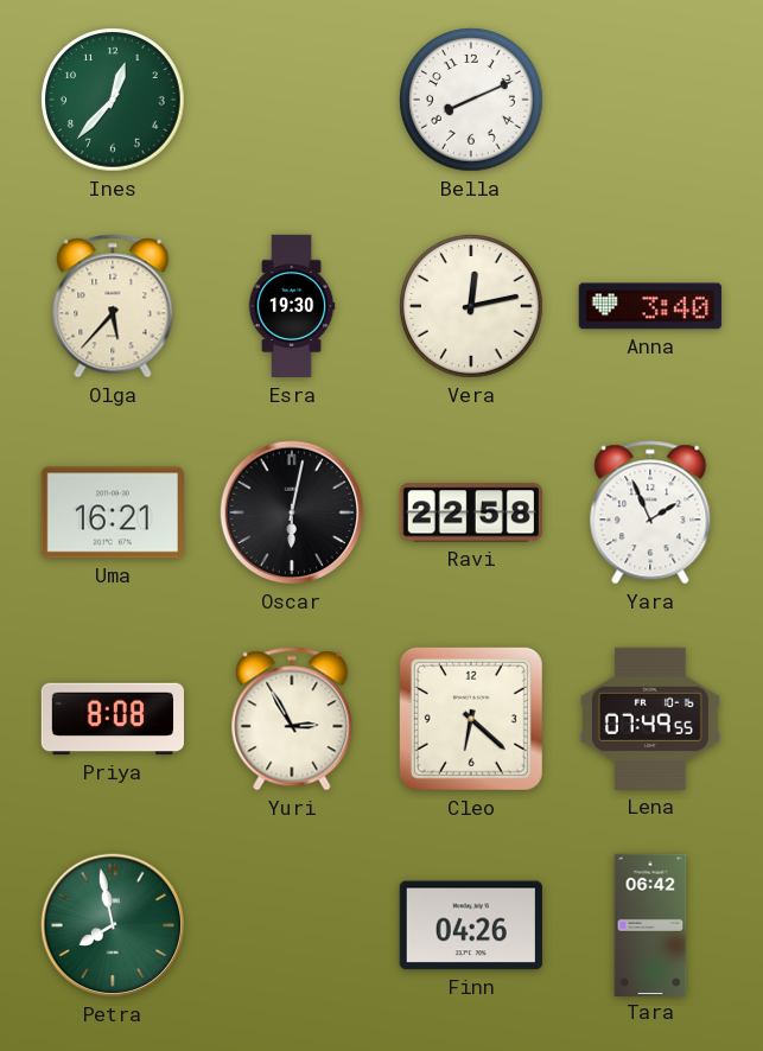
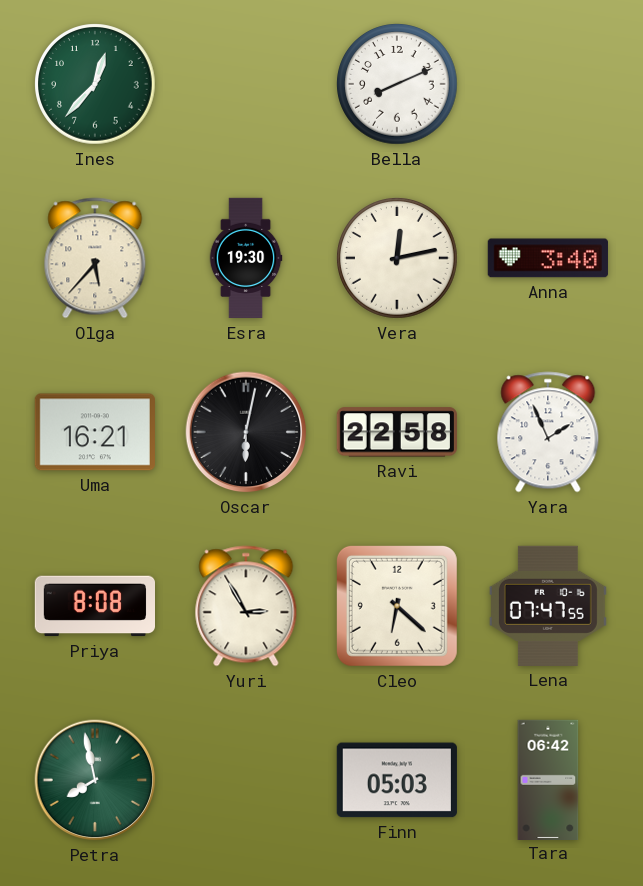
Lena: 07:49 -> 07:47
Finn: 04:26 -> 05:03
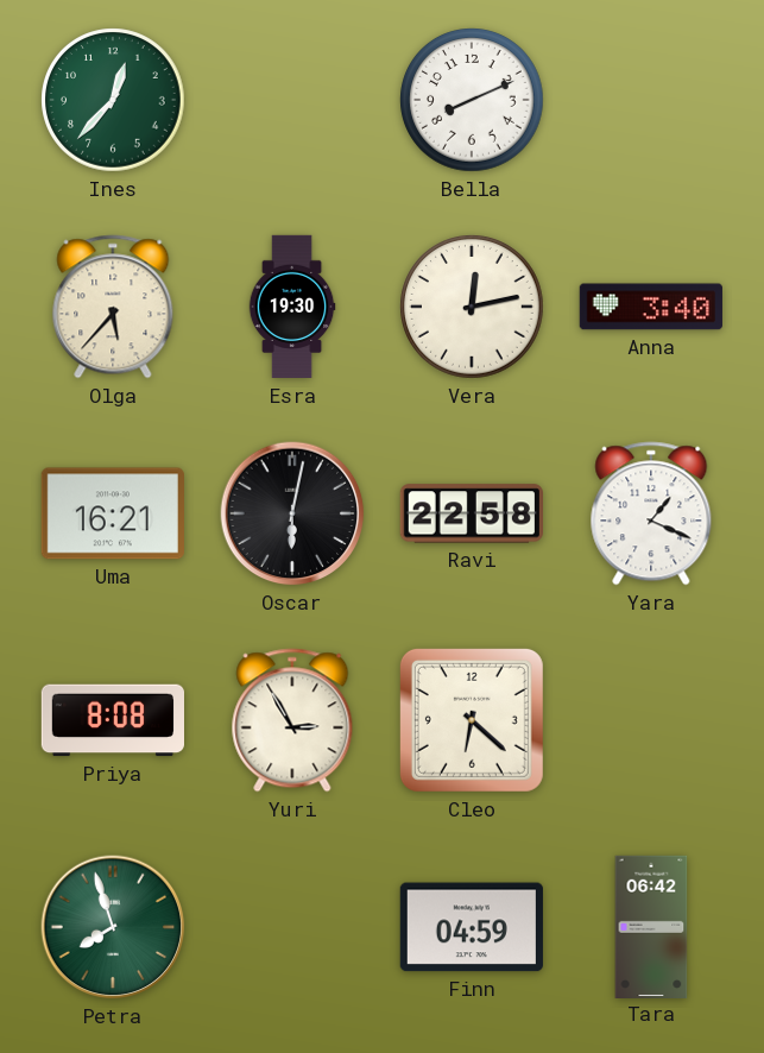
Yara: 1:56 -> 1:19
Lena: 07:47 -> none
Petra: 7:58 -> 7:57
Finn: 05:03 -> 04:59
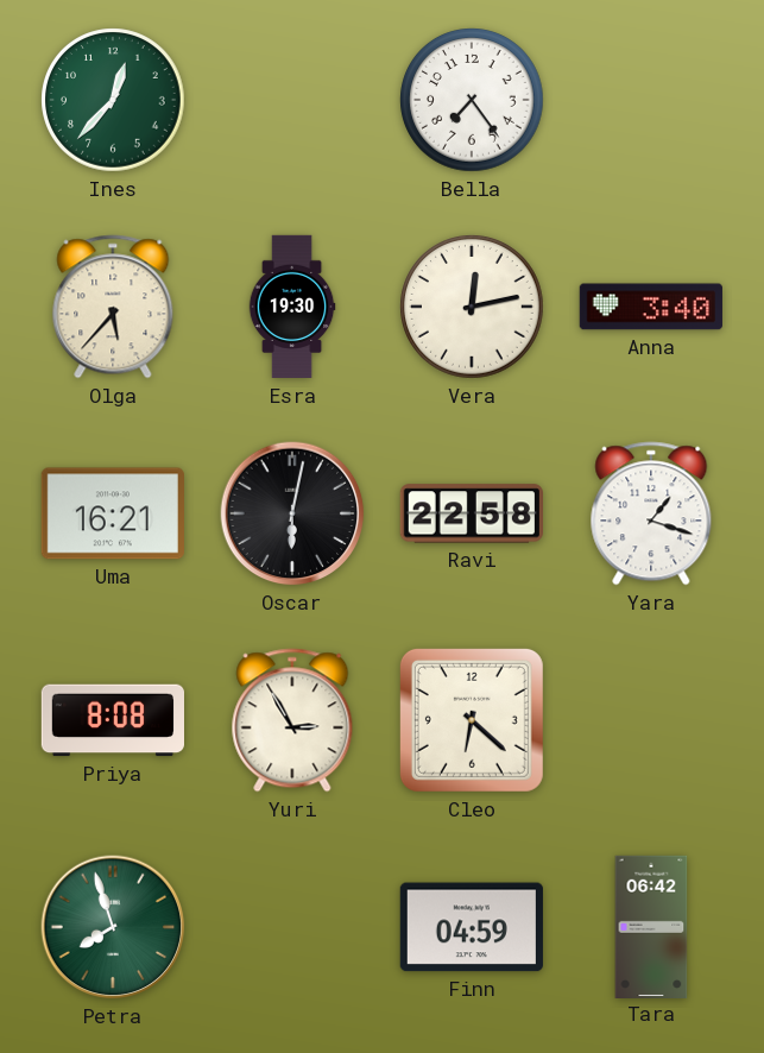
Bella: 8:11 -> 7:24
Yara: 1:19 -> 1:18
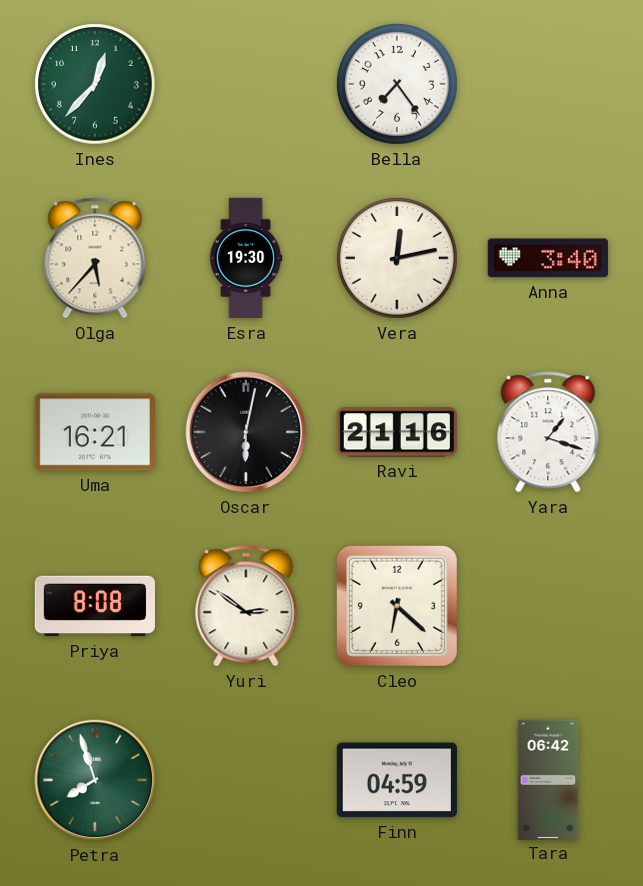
Ravi: 22:58 -> 21:16
Yuri: 2:55 -> 2:51
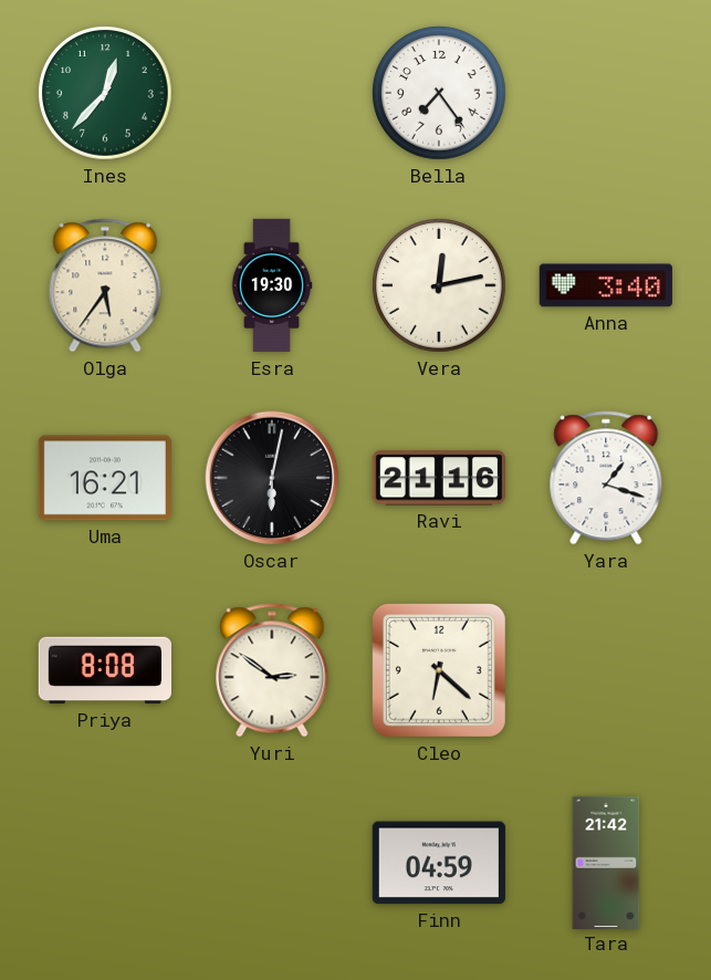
Olga: 5:37 -> 5:36
Petra: 7:57 -> none
Tara: 06:42 -> 21:42
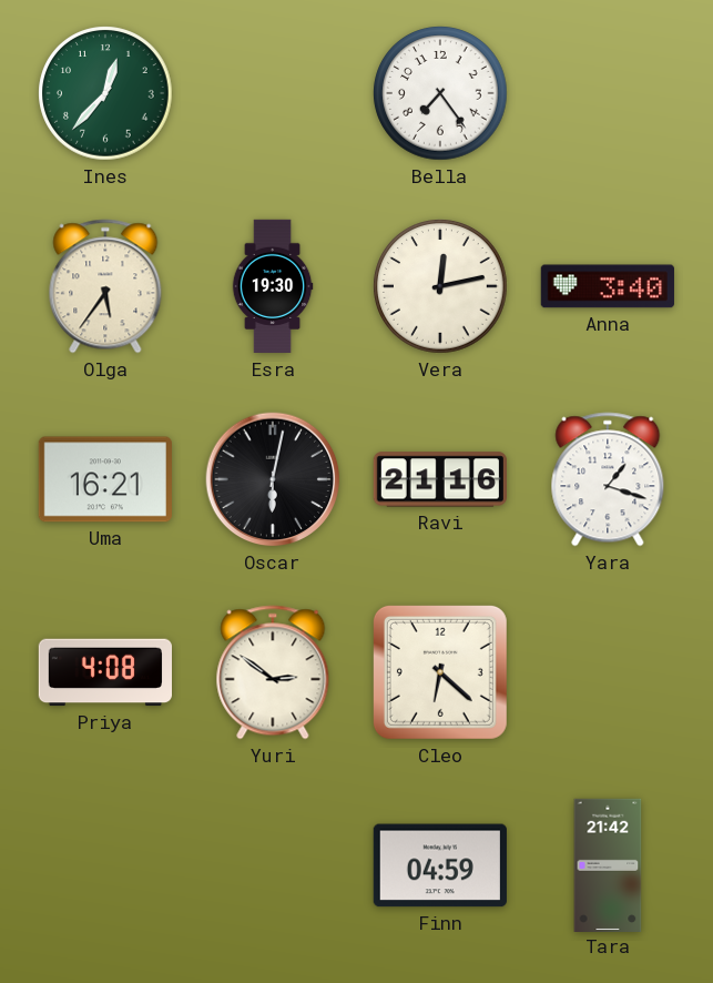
Priya: 8:08 -> 4:08
